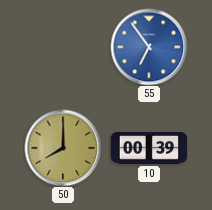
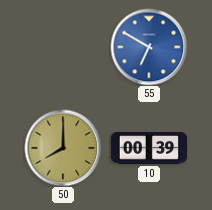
55: 6:54 -> 6:50
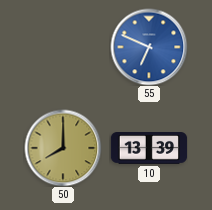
55: 6:50 -> 6:49
10: 00:39 -> 13:39
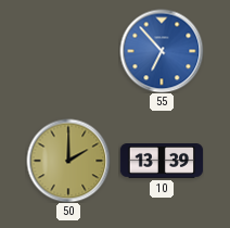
55: 6:49 -> 6:53
50: 8:00 -> 2:00
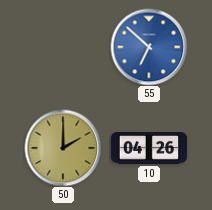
55: 6:53 -> 6:52
10: 13:39 -> 04:26
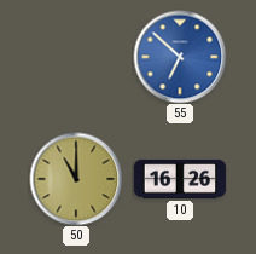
50: 2:00 -> 11:00
10: 04:26 -> 16:26
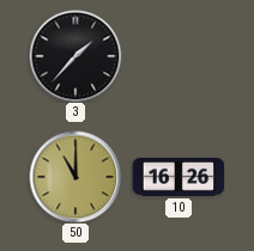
3: none -> 1:37
55: 6:52 -> none
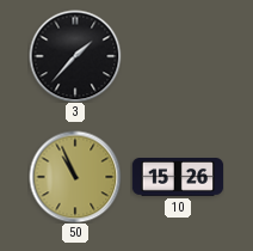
50: 11:00 -> 10:56
10: 16:26 -> 15:26
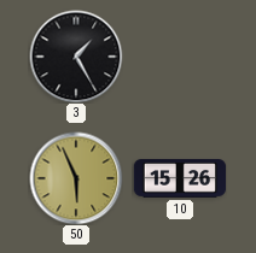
3: 1:37 -> 1:25
50: 10:56 -> 5:56
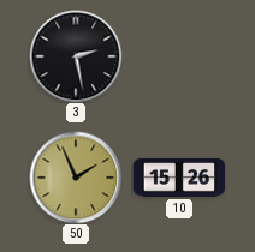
3: 1:25 -> 2:28
50: 5:56 -> 1:56
